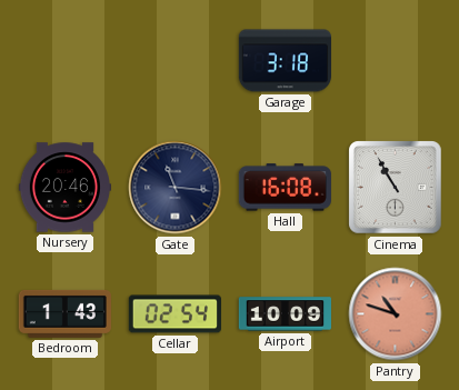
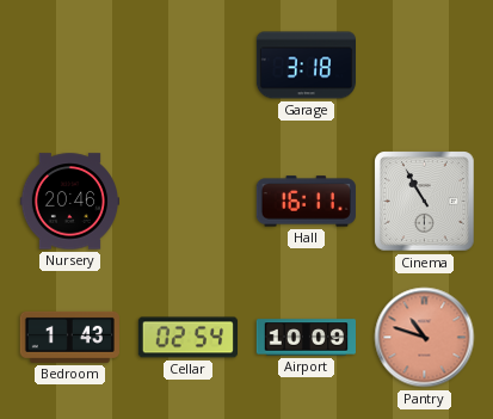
Gate: 11:16 -> none
Hall: 16:08 -> 16:11
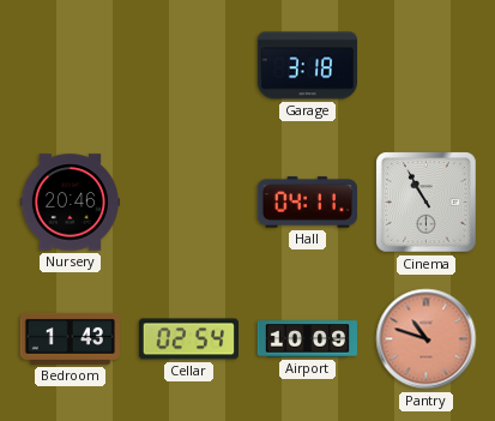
Hall: 16:11 -> 04:11
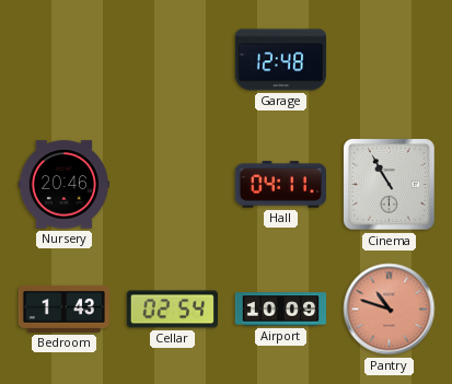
Garage: 3:18 -> 12:48
